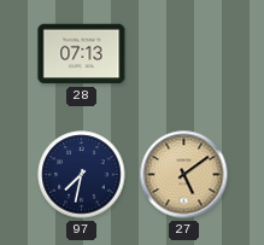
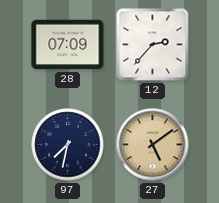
28: 07:13 -> 07:09
12: none -> 2:37
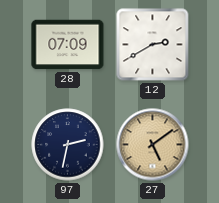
12: 2:37 -> 2:40
97: 7:32 -> 2:32
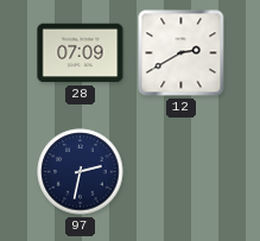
27: 5:09 -> none
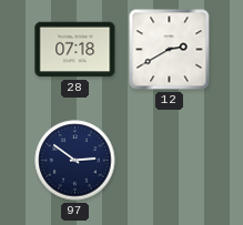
28: 07:09 -> 07:18
97: 2:32 -> 2:51
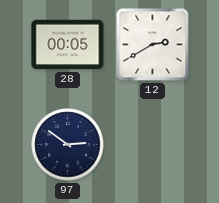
28: 07:18 -> 00:05
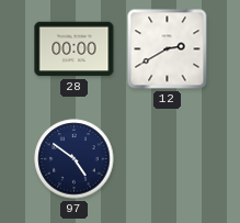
28: 00:05 -> 00:00
97: 2:51 -> 4:51
